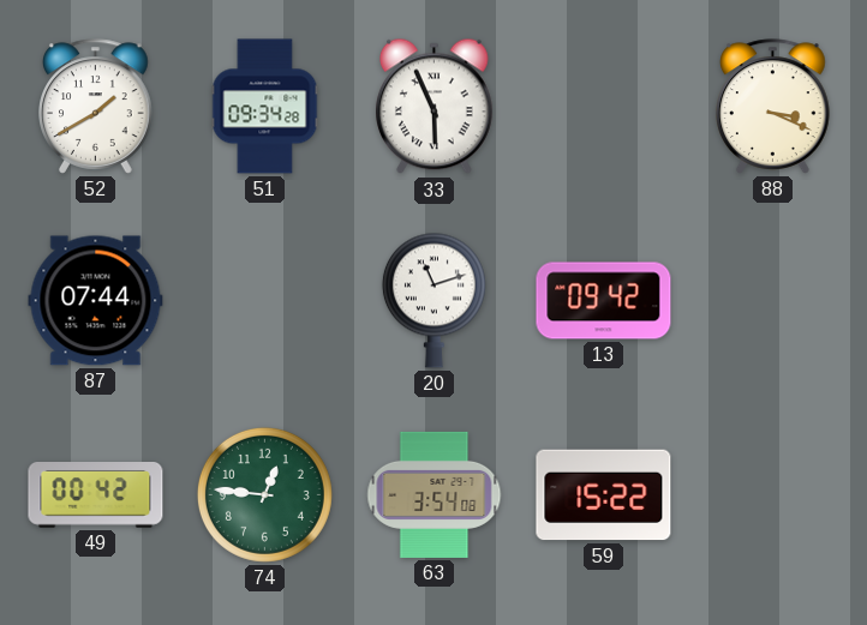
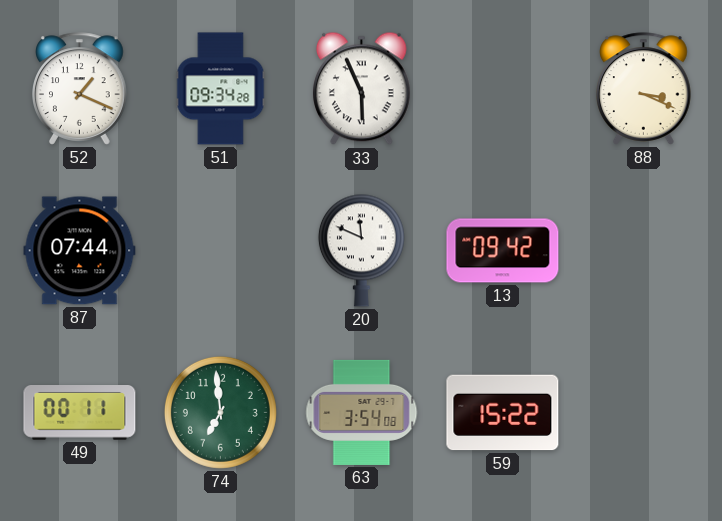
52: 1:40 -> 1:19
20: 11:12 -> 11:49
49: 00:42 -> 00:11
74: 12:46 -> 6:59
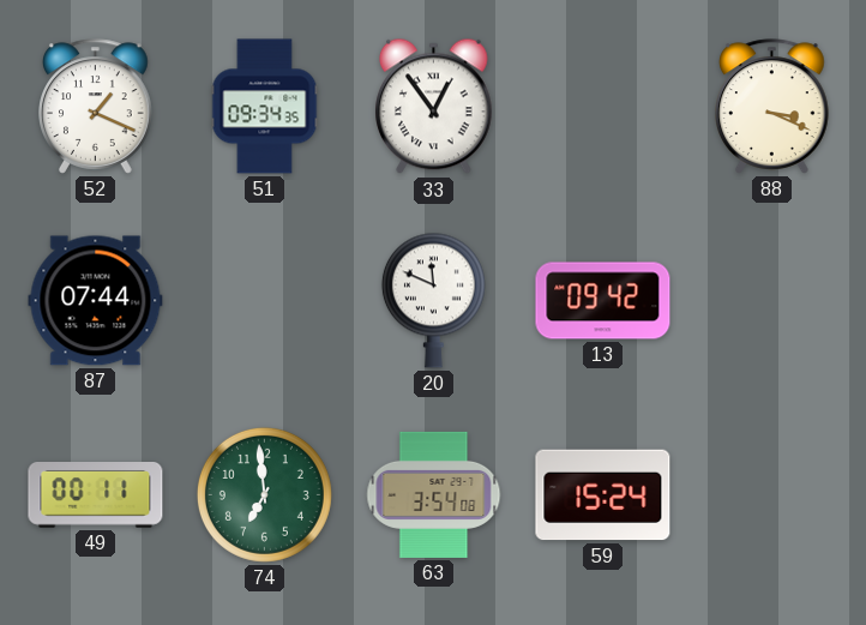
51: 09:34:28 -> 09:34:35
33: 5:56 -> 12:54
59: 15:22 -> 15:24
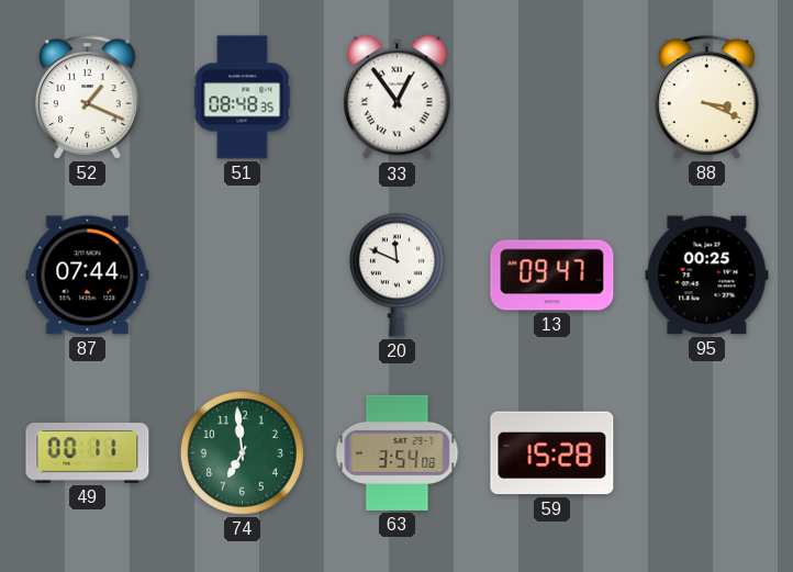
51: 09:34 -> 08:48
13: 09:42 -> 09:47
95: none -> 00:25
59: 15:24 -> 15:28
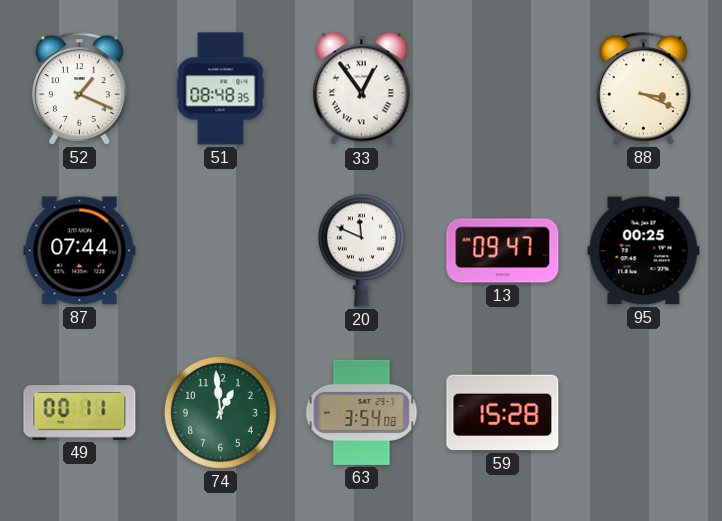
74: 6:59 -> 12:59
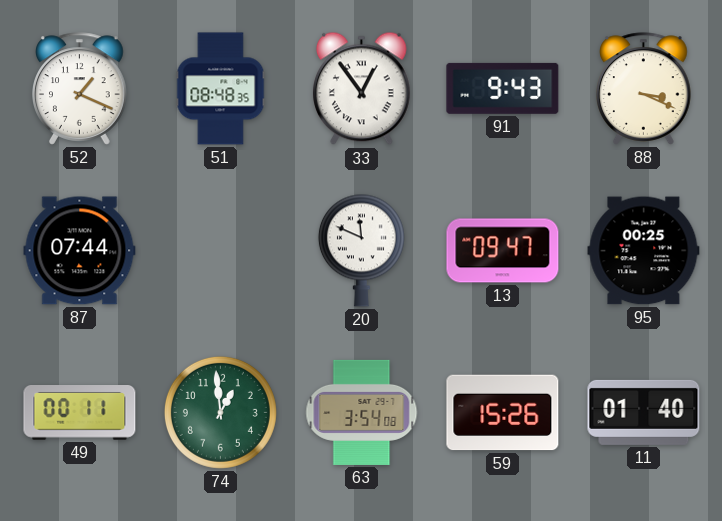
91: none -> 9:43
59: 15:28 -> 15:26
11: none -> 01:40
